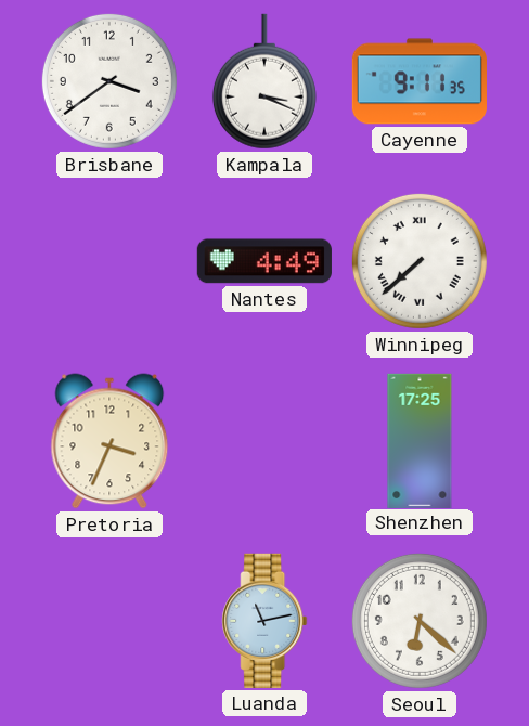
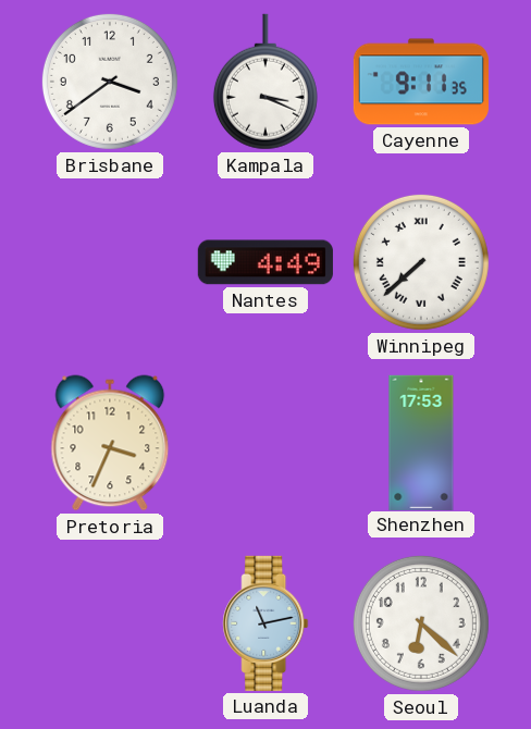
Shenzhen: 17:25 -> 17:53
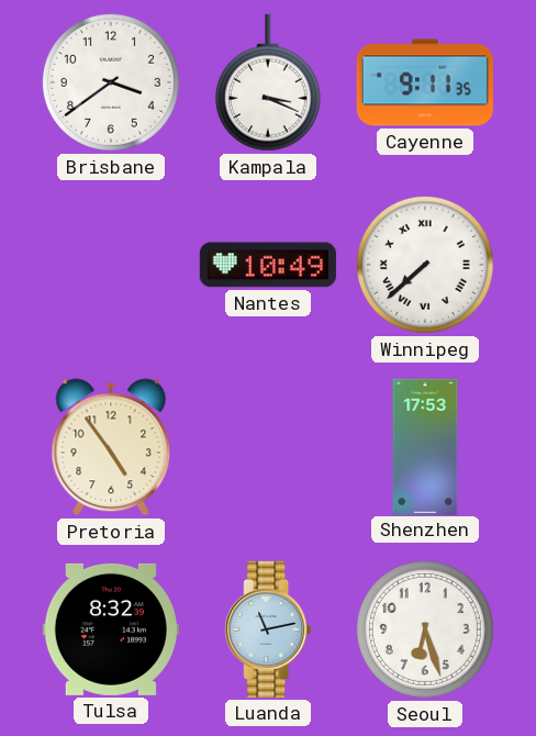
Nantes: 4:49 -> 10:49
Pretoria: 3:34 -> 4:54
Tulsa: none -> 8:32
Seoul: 6:22 -> 6:27
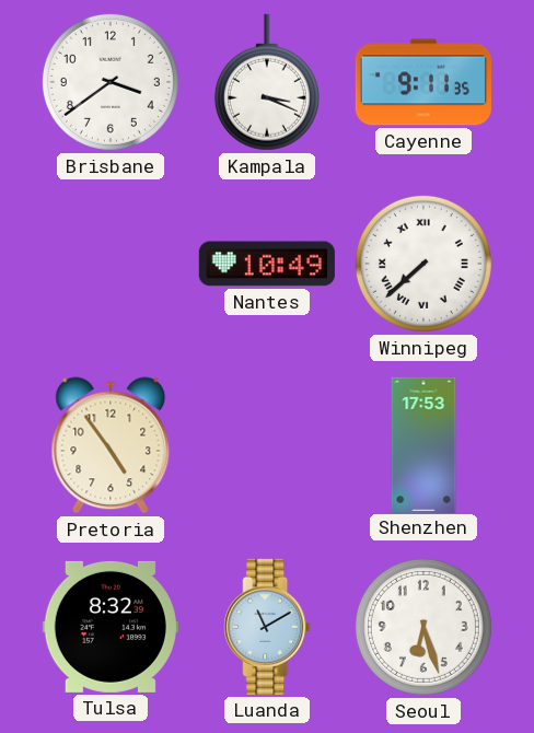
Luanda: 11:13 -> 11:10
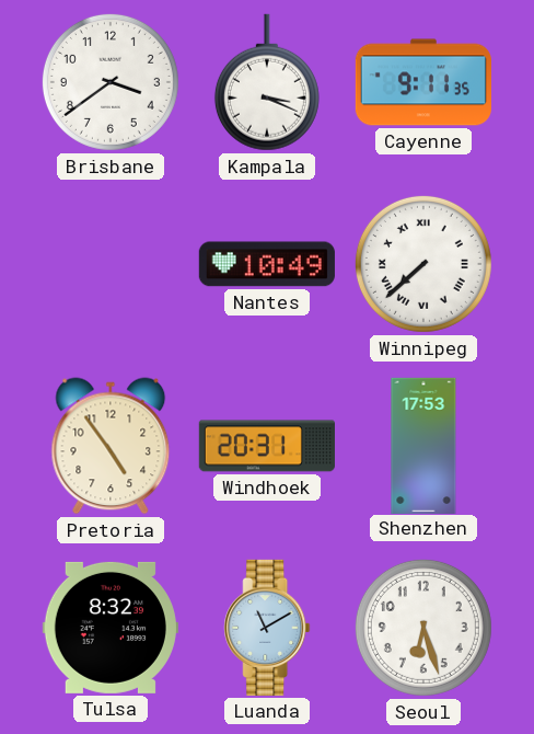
Windhoek: none -> 20:31
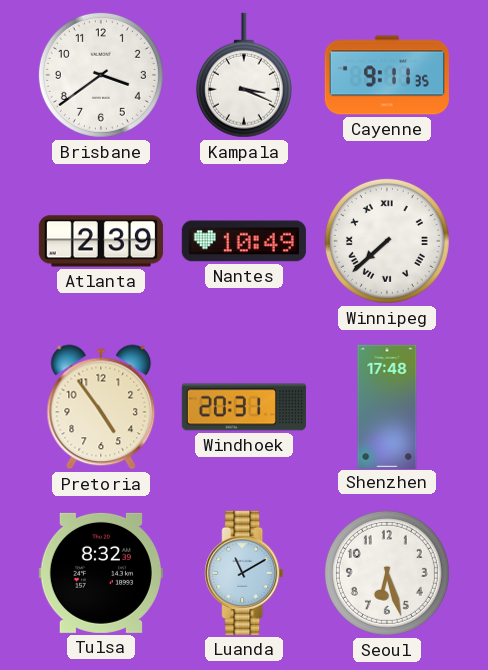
Atlanta: none -> 2:39
Shenzhen: 17:53 -> 17:48
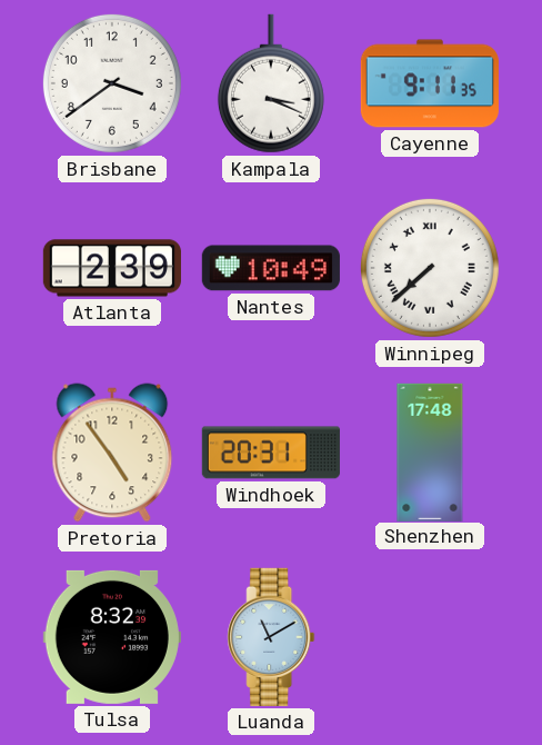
Seoul: 6:27 -> none
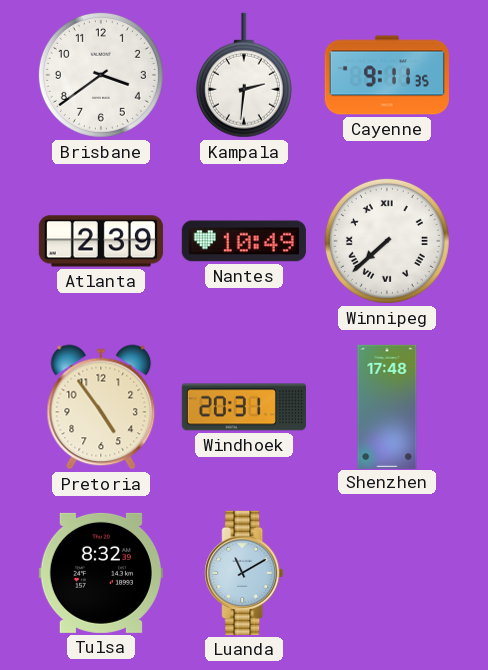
Kampala: 3:19 -> 2:31
